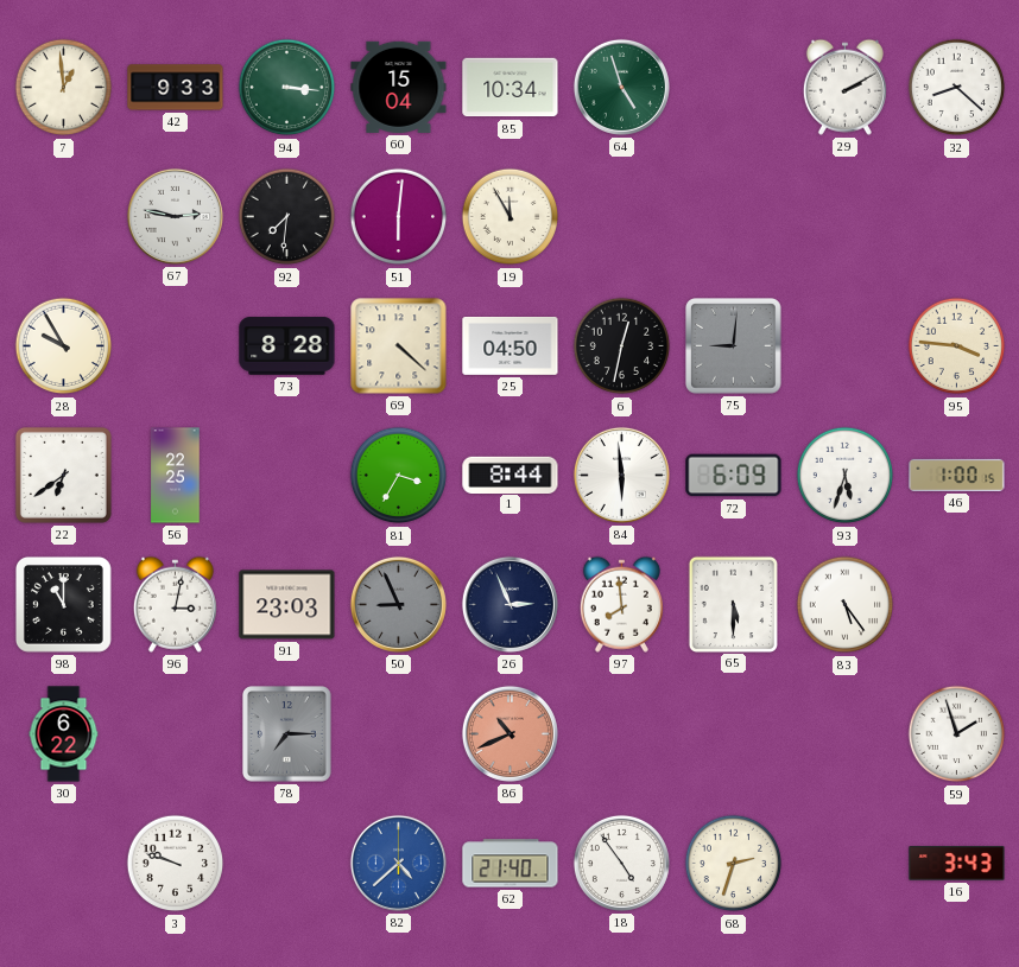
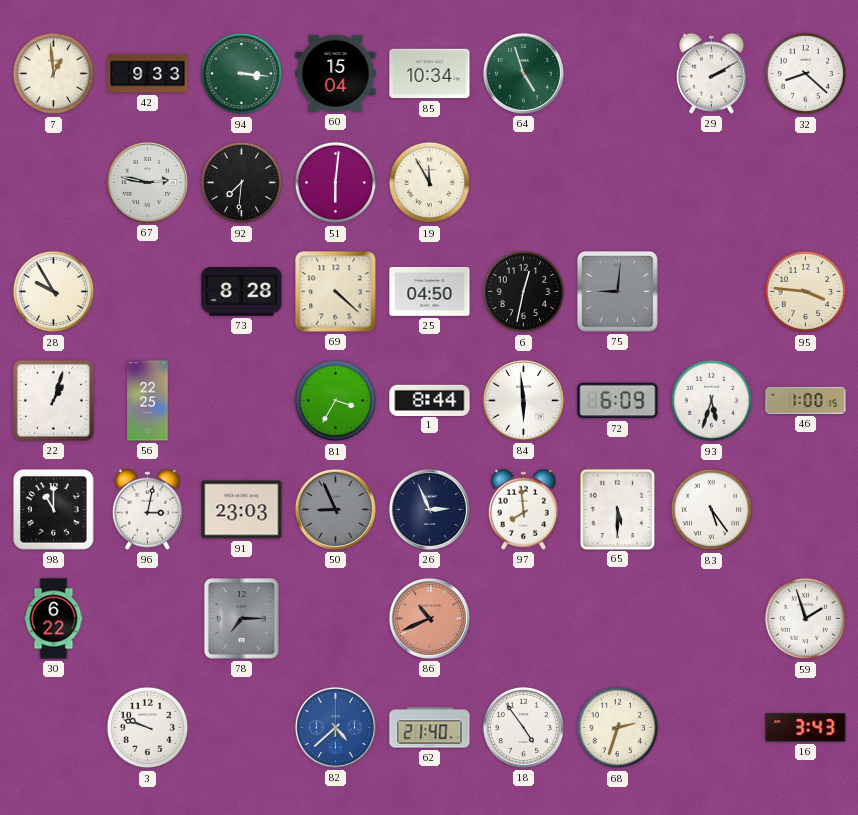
22: 6:39 -> 1:03
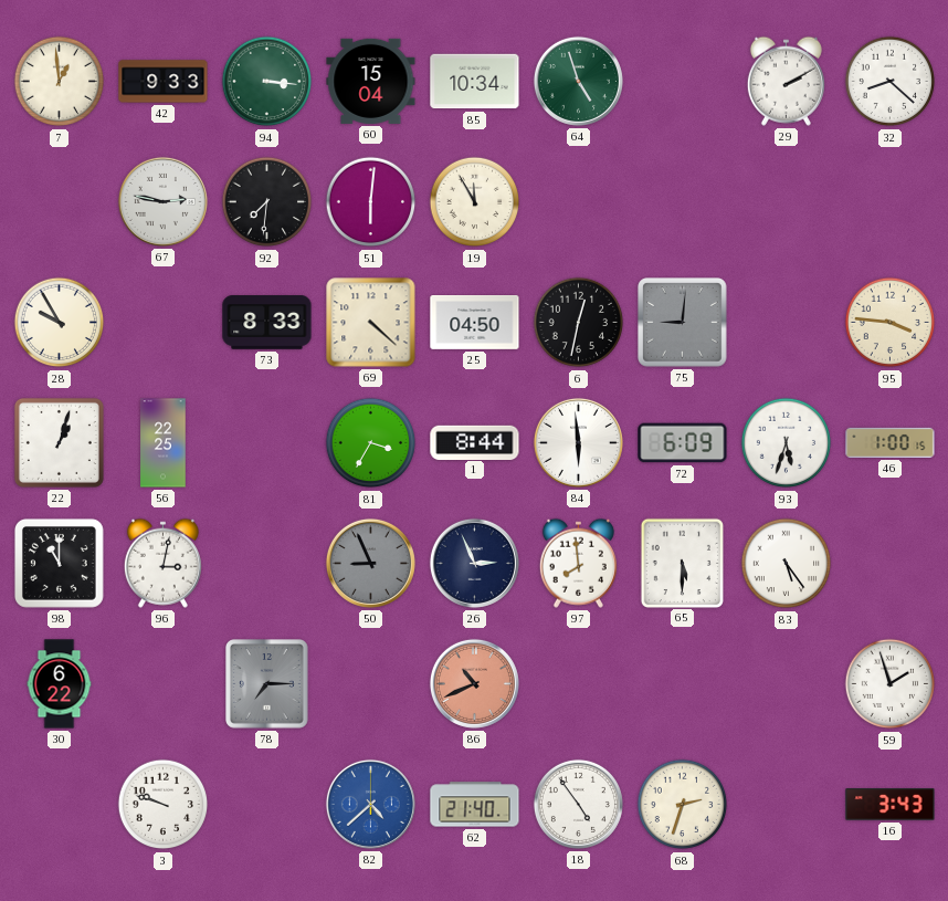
73: 8:28 -> 8:33
91: 23:03 -> none
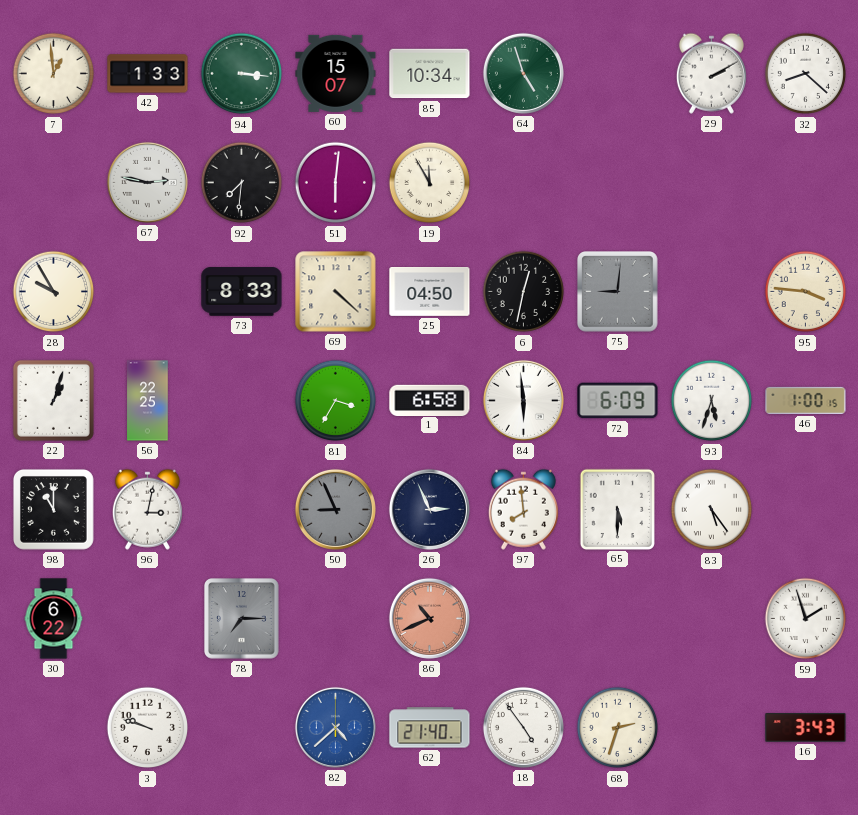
42: 9:33 -> 1:33
60: 15:04 -> 15:07
1: 8:44 -> 6:58
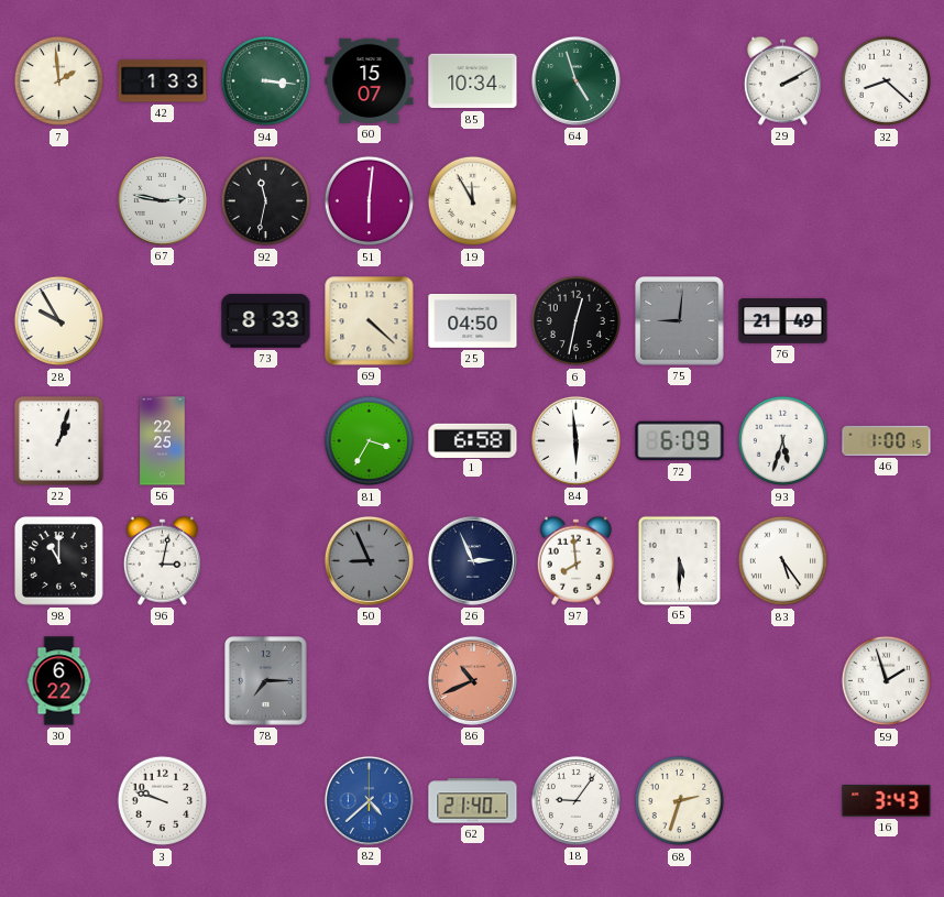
7: 12:59 -> 1:59
92: 7:31 -> 11:32
76: none -> 21:49
95: 3:46 -> none
18: 4:54 -> 9:06
